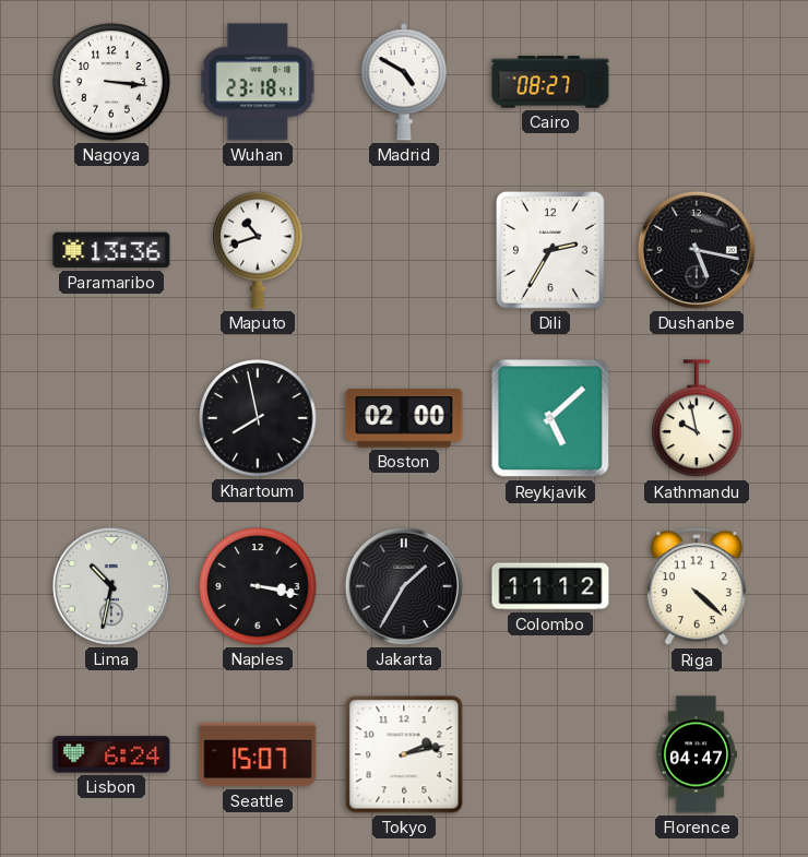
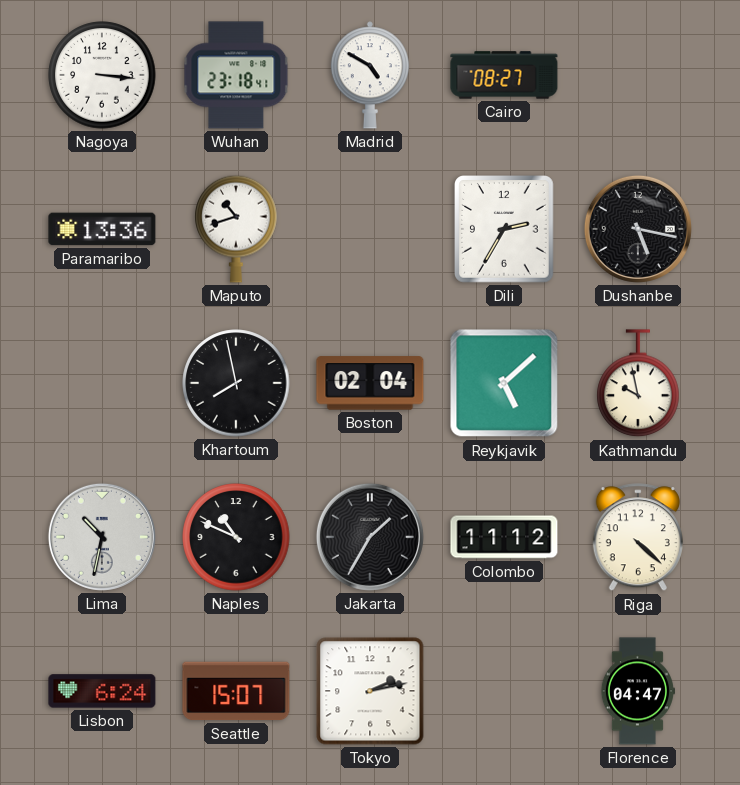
Boston: 02:00 -> 02:04
Naples: 3:17 -> 10:49
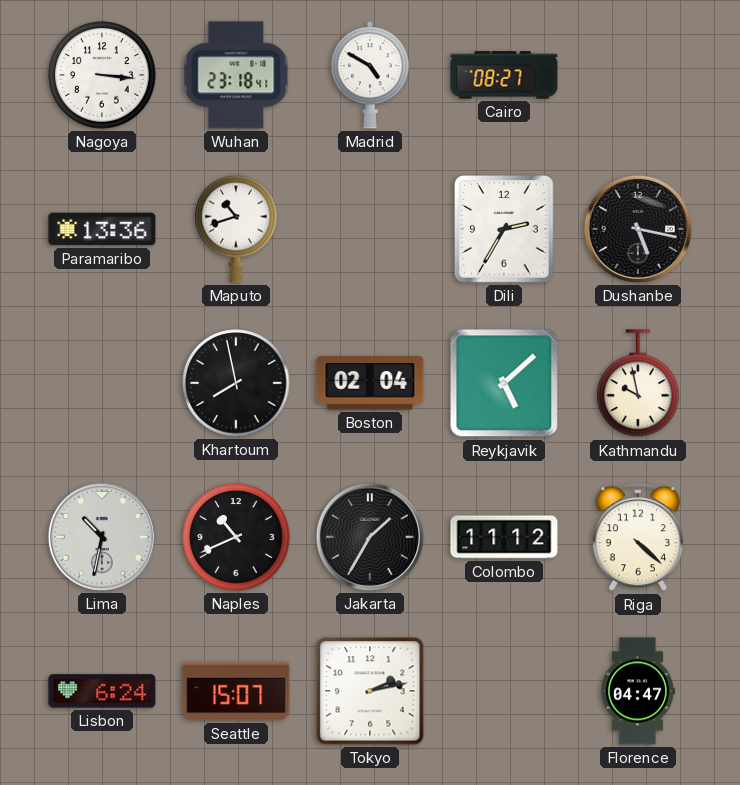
Naples: 10:49 -> 10:41
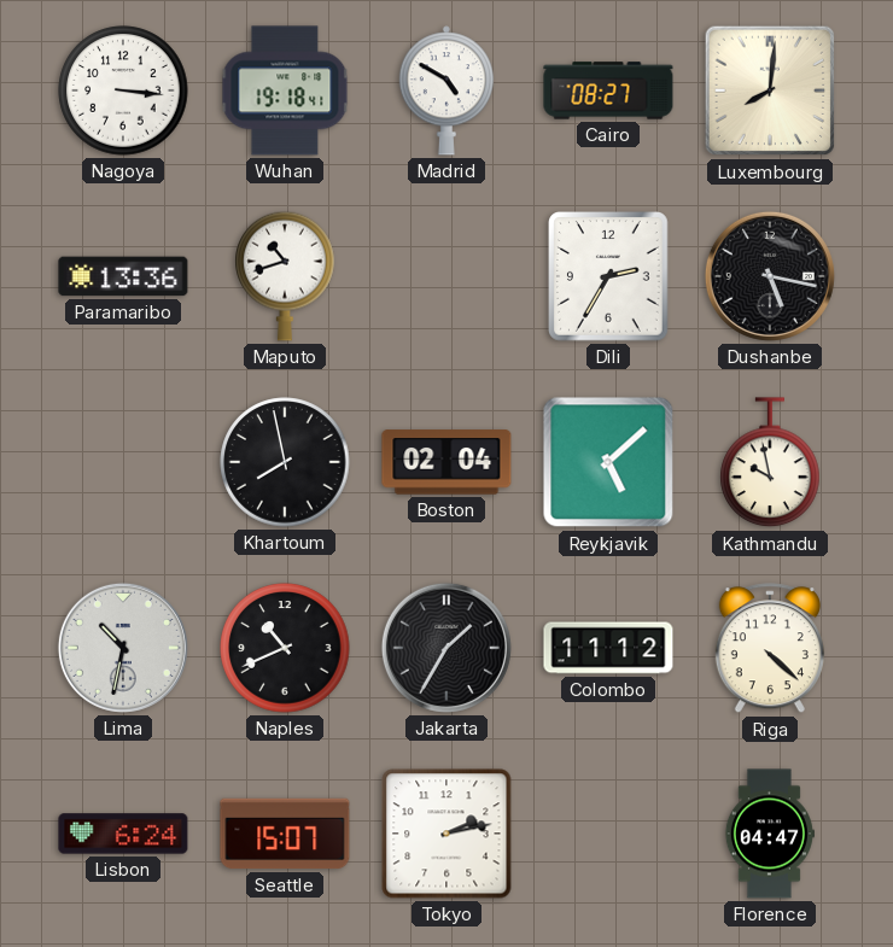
Wuhan: 23:18 -> 19:18
Luxembourg: none -> 8:01
